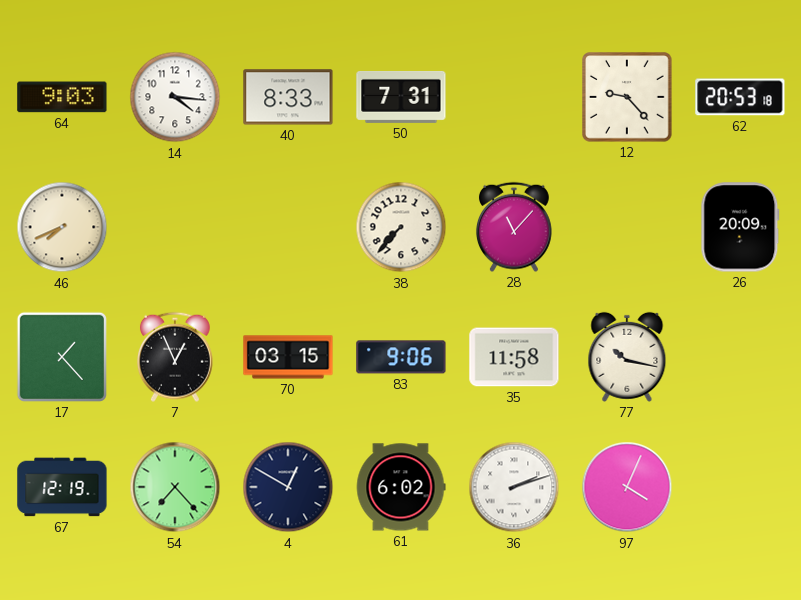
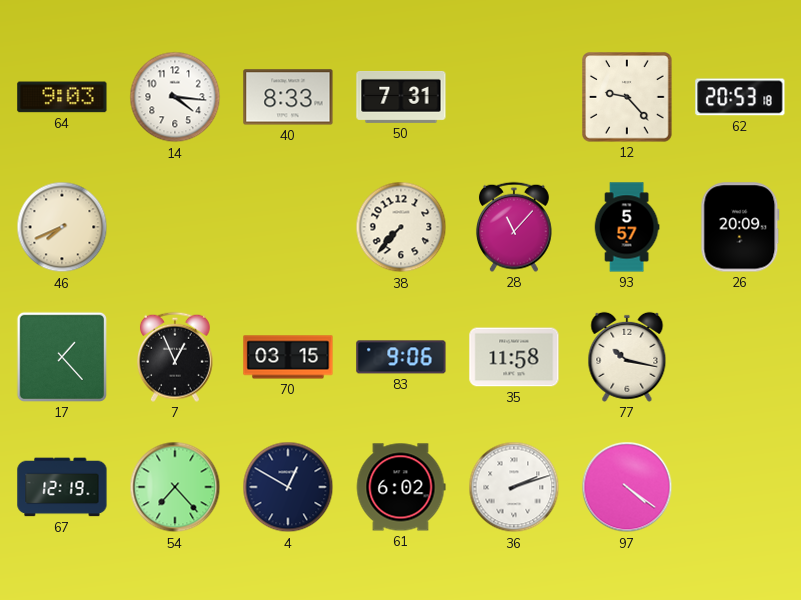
93: none -> 5:57
97: 4:04 -> 4:21
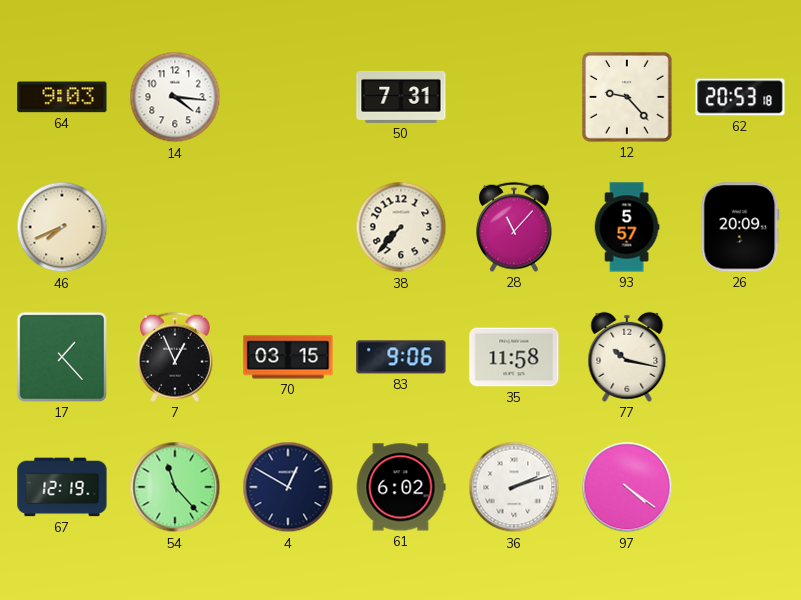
40: 8:33 -> none
54: 7:23 -> 11:23
